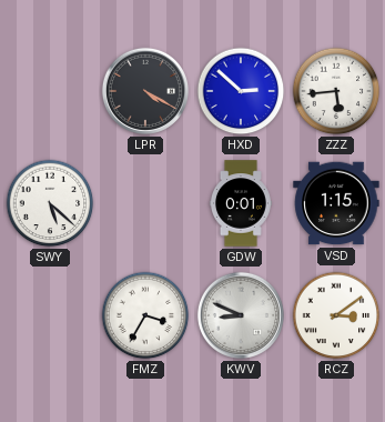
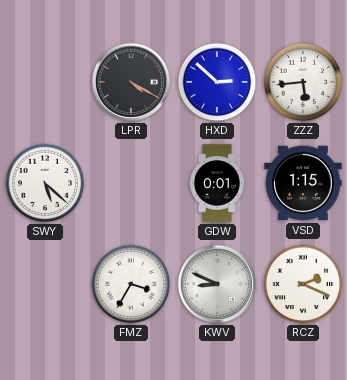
RCZ: 3:09 -> 2:19
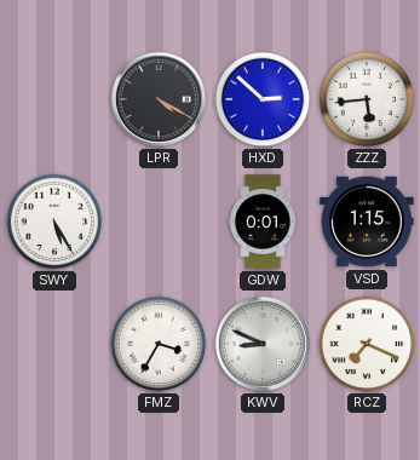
SWY: 5:22 -> 5:25
RCZ: 2:19 -> 7:19
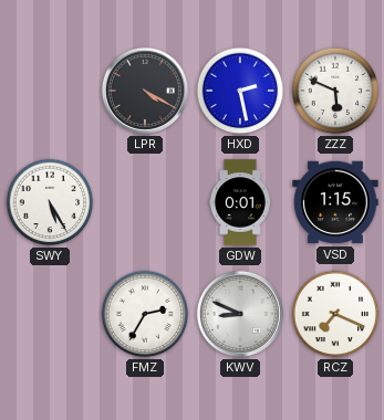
HXD: 2:52 -> 2:28
ZZZ: 5:44 -> 5:49
FMZ: 3:35 -> 2:35
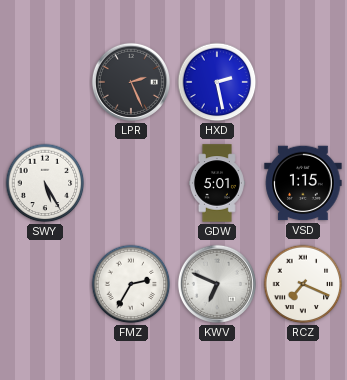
LPR: 4:20 -> 2:26
ZZZ: 5:49 -> none
GDW: 0:01 -> 5:01
KWV: 8:49 -> 6:49
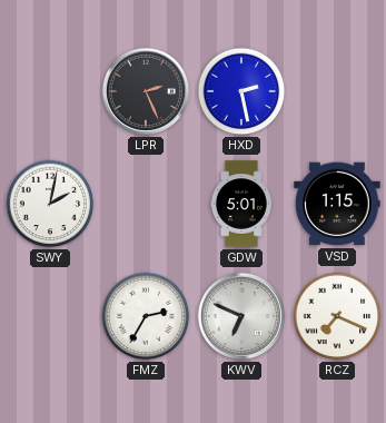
SWY: 5:25 -> 2:02
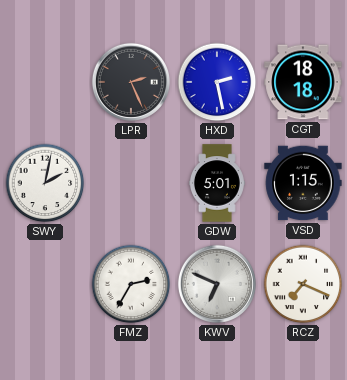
CGT: none -> 18:18
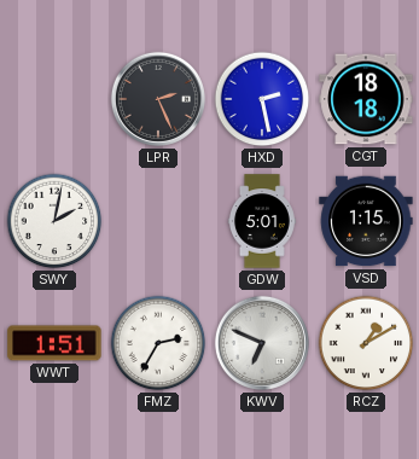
WWT: none -> 1:51
RCZ: 7:19 -> 1:10
